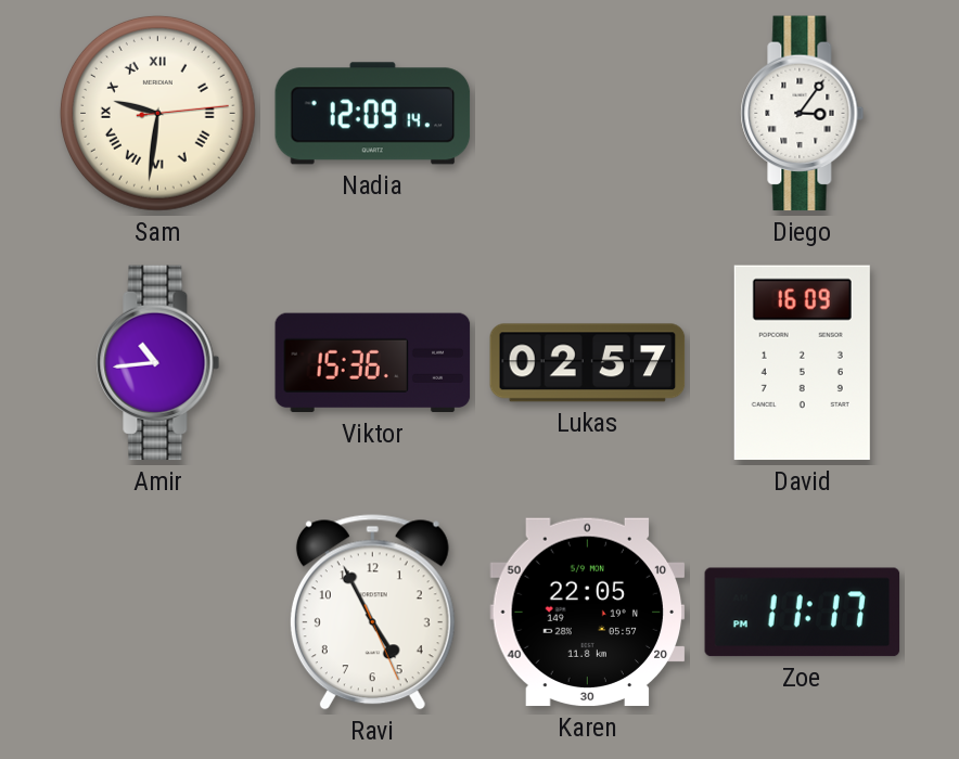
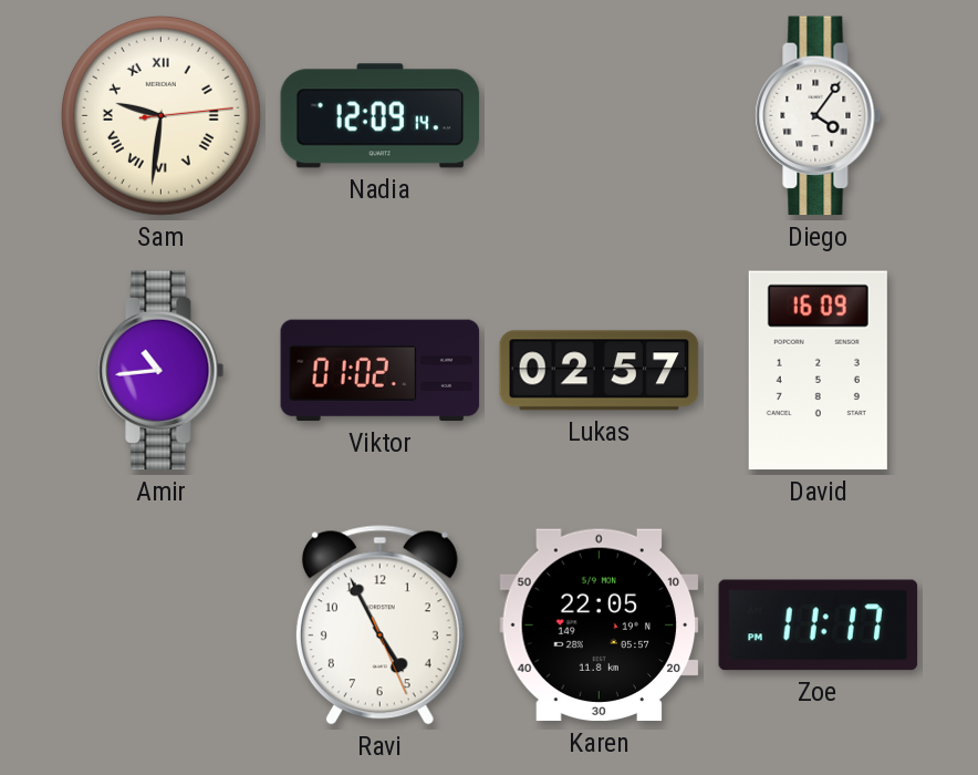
Diego: 3:06 -> 4:06
Viktor: 15:36 -> 01:02
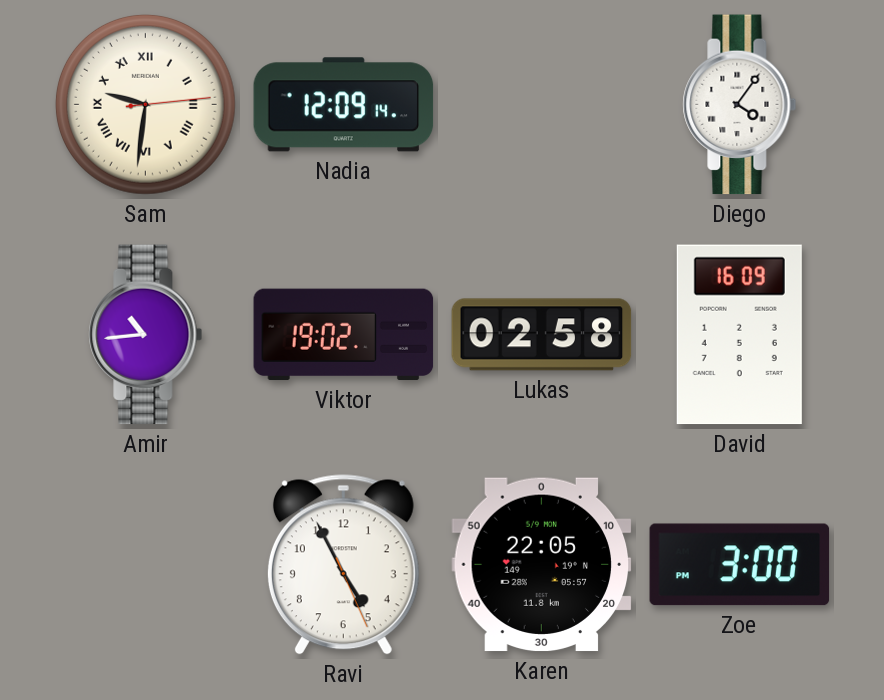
Viktor: 01:02 -> 19:02
Lukas: 02:57 -> 02:58
Zoe: 11:17 -> 3:00
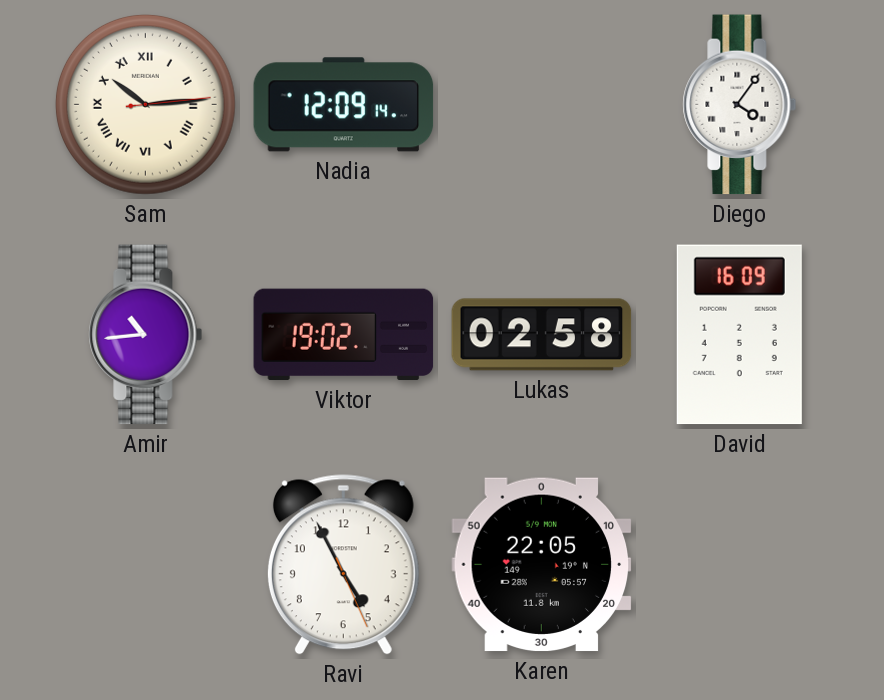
Sam: 9:31 -> 10:14
Zoe: 3:00 -> none
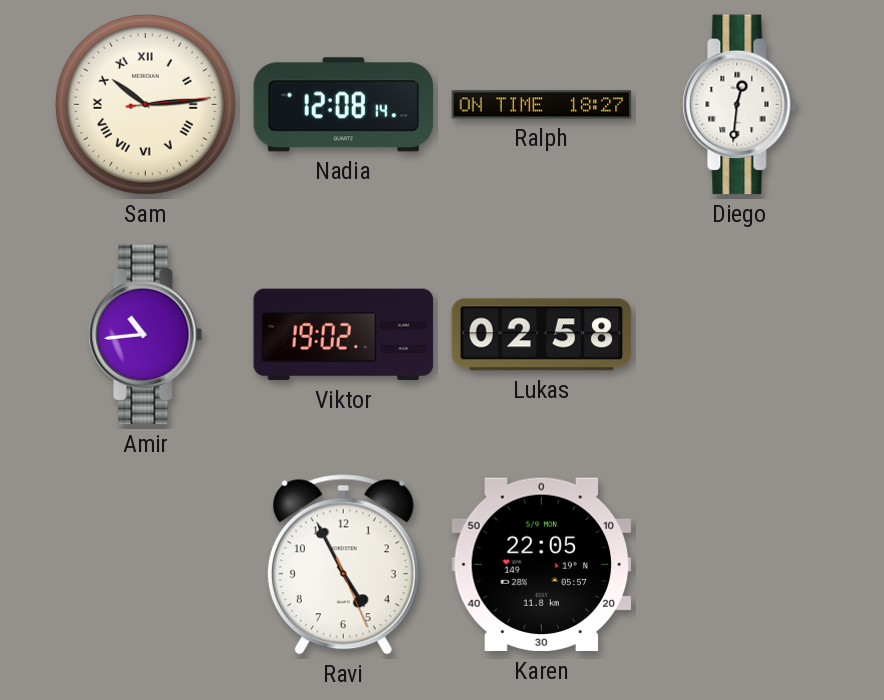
Nadia: 12:09 -> 12:08
Ralph: none -> 18:27
Diego: 4:06 -> 12:31
David: 16:09 -> none
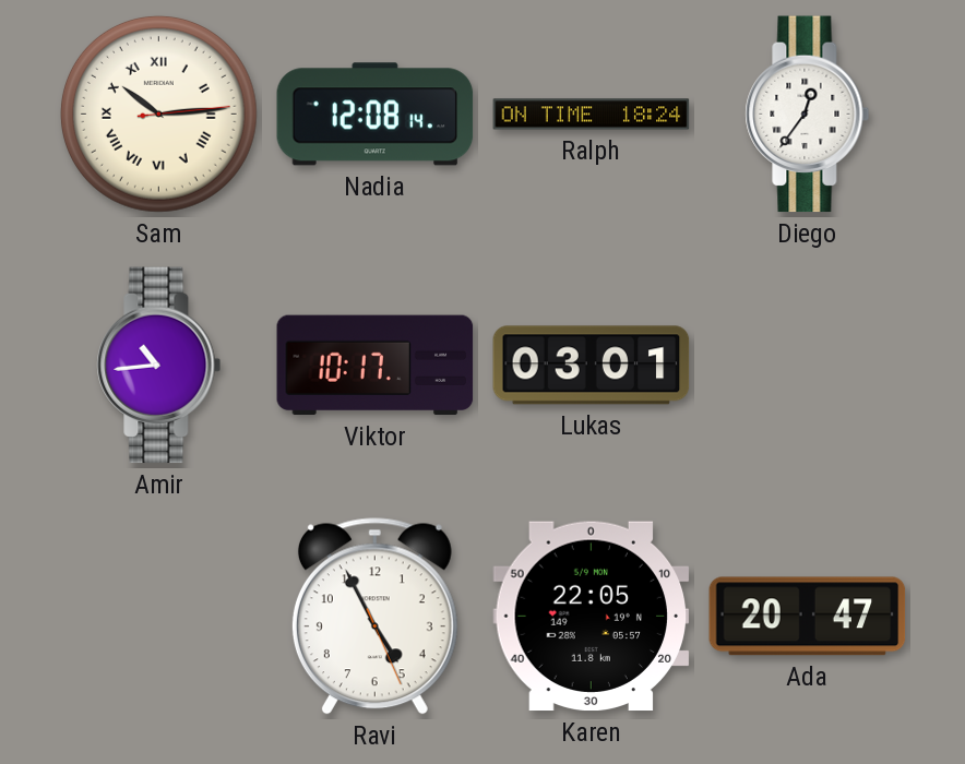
Ralph: 18:27 -> 18:24
Diego: 12:31 -> 12:36
Viktor: 19:02 -> 10:17
Lukas: 02:58 -> 03:01
Ada: none -> 20:47
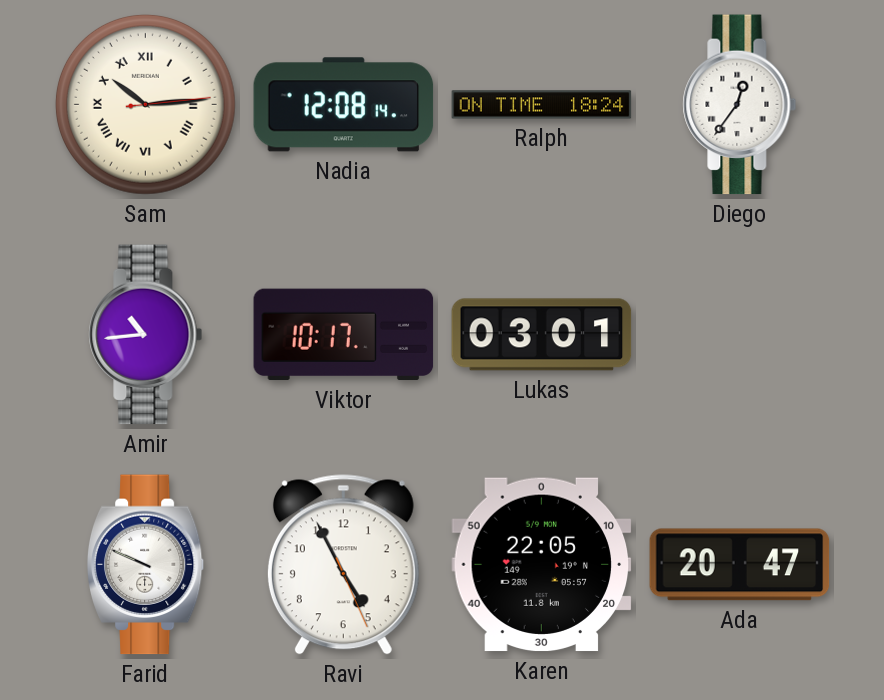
Farid: none -> 9:49
